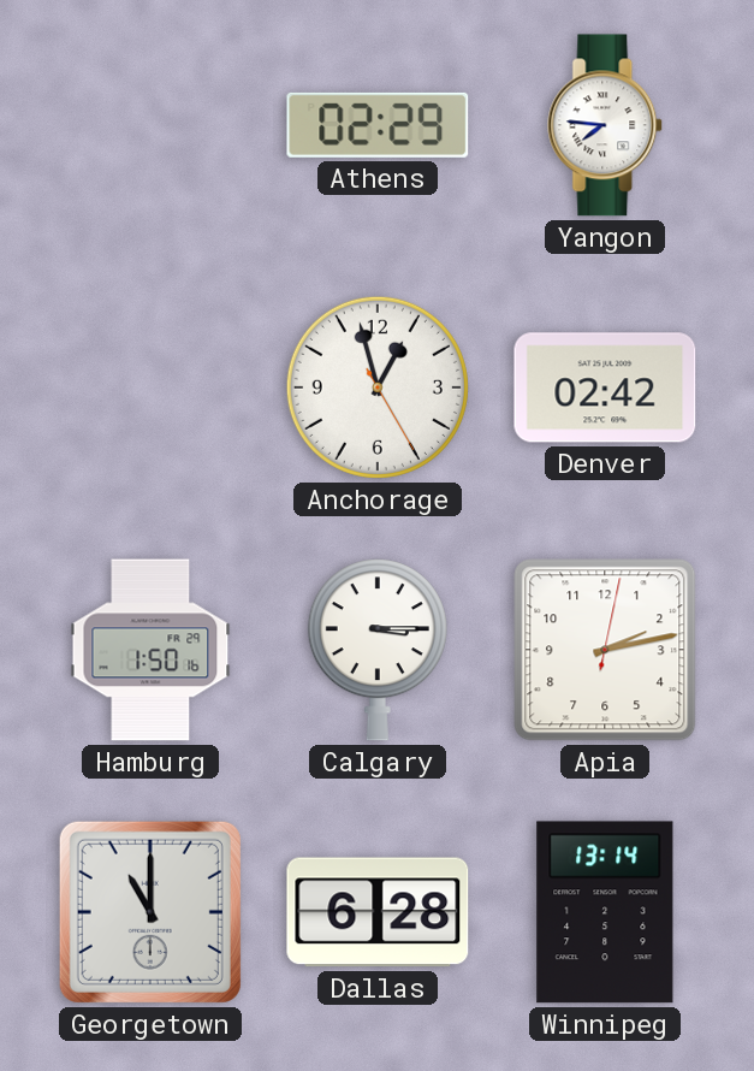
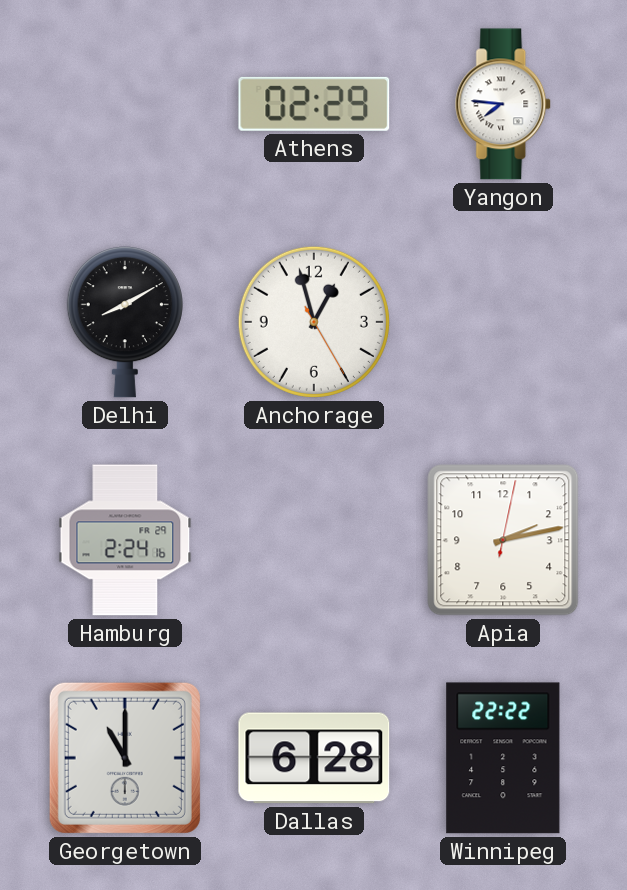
Delhi: none -> 8:10
Denver: 02:42 -> none
Hamburg: 1:50 -> 2:24
Calgary: 3:15 -> none
Winnipeg: 13:14 -> 22:22
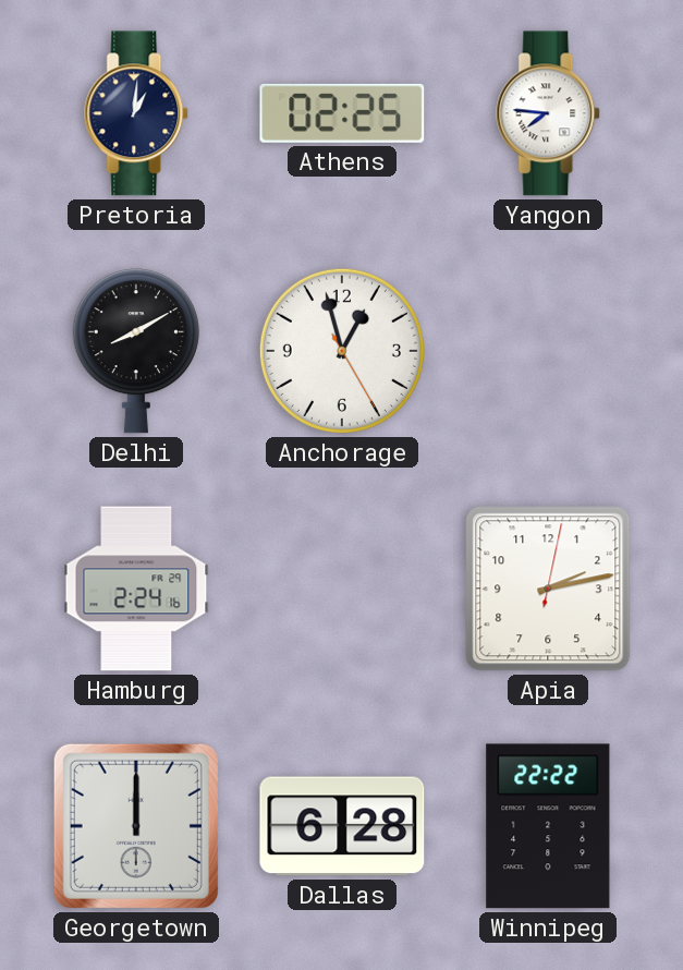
Pretoria: none -> 1:01
Athens: 02:29 -> 02:25
Georgetown: 11:00 -> 12:00
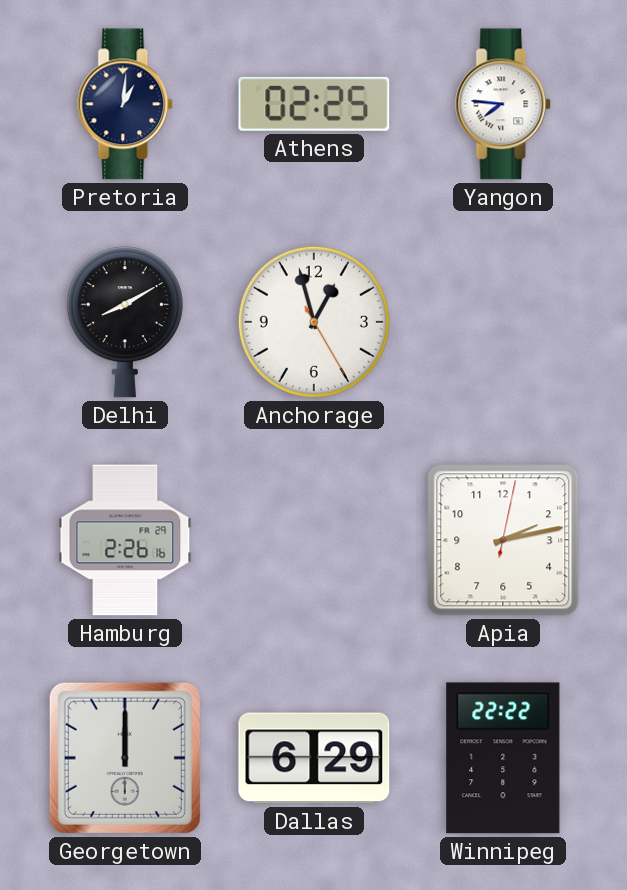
Hamburg: 2:24 -> 2:26
Dallas: 6:28 -> 6:29
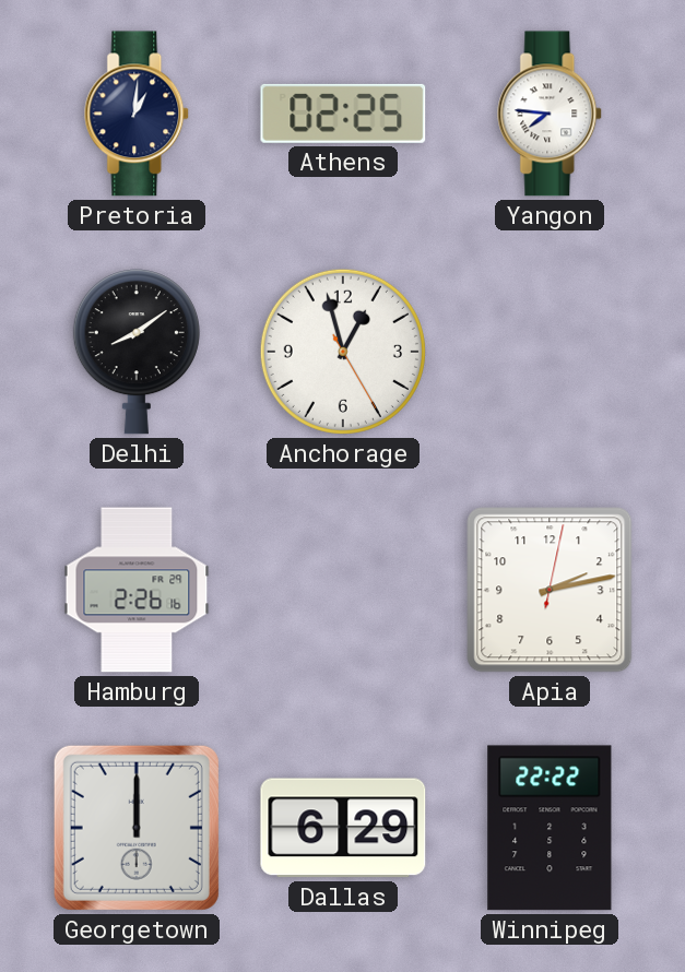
Delhi: 8:10 -> 8:09
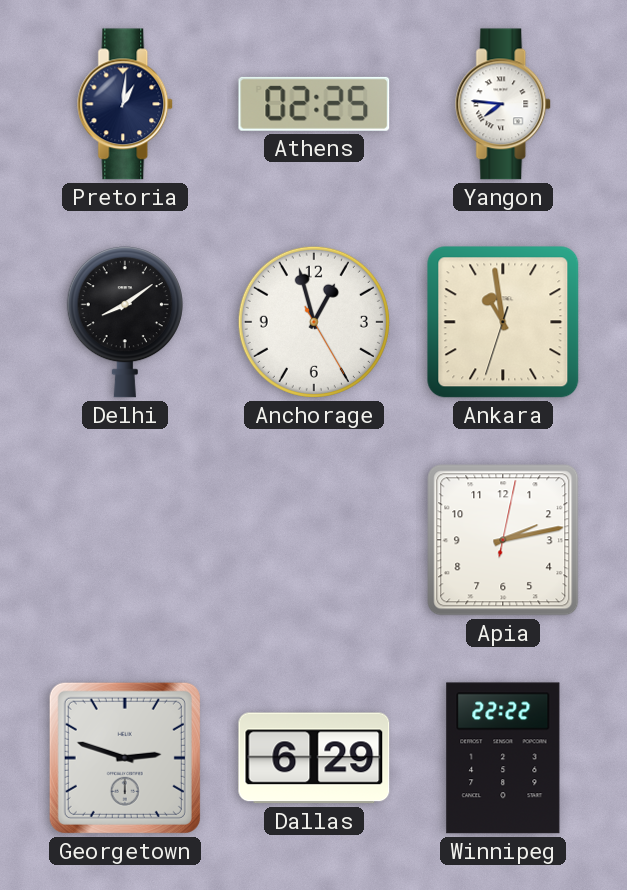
Ankara: none -> 10:58
Hamburg: 2:26 -> none
Georgetown: 12:00 -> 2:48
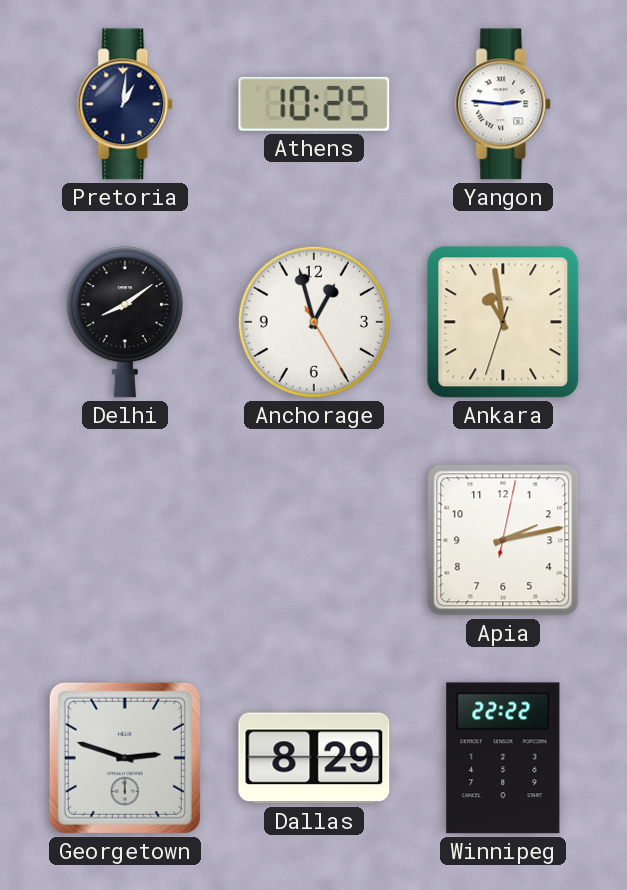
Athens: 02:25 -> 10:25
Yangon: 7:46 -> 2:46
Dallas: 6:29 -> 8:29
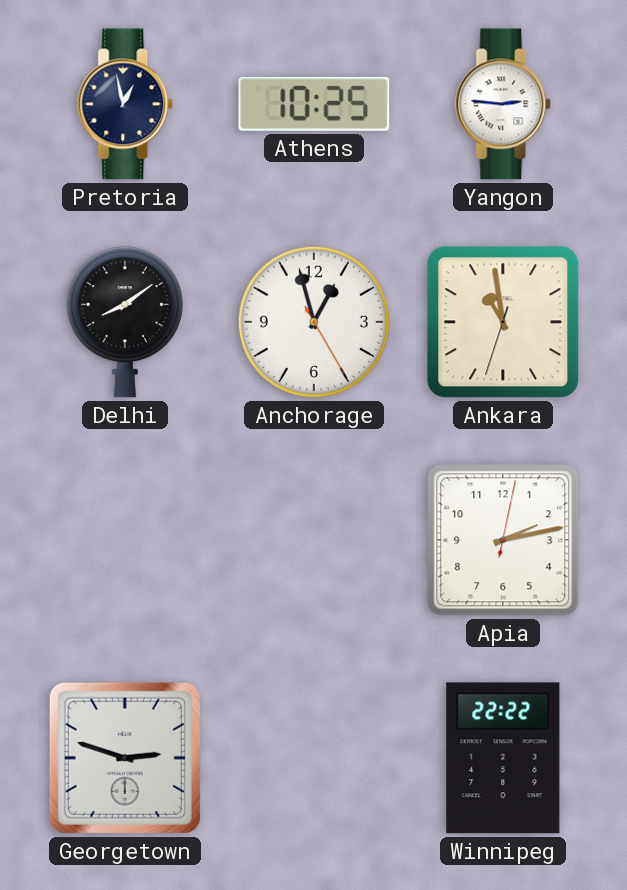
Pretoria: 1:01 -> 12:58
Dallas: 8:29 -> none
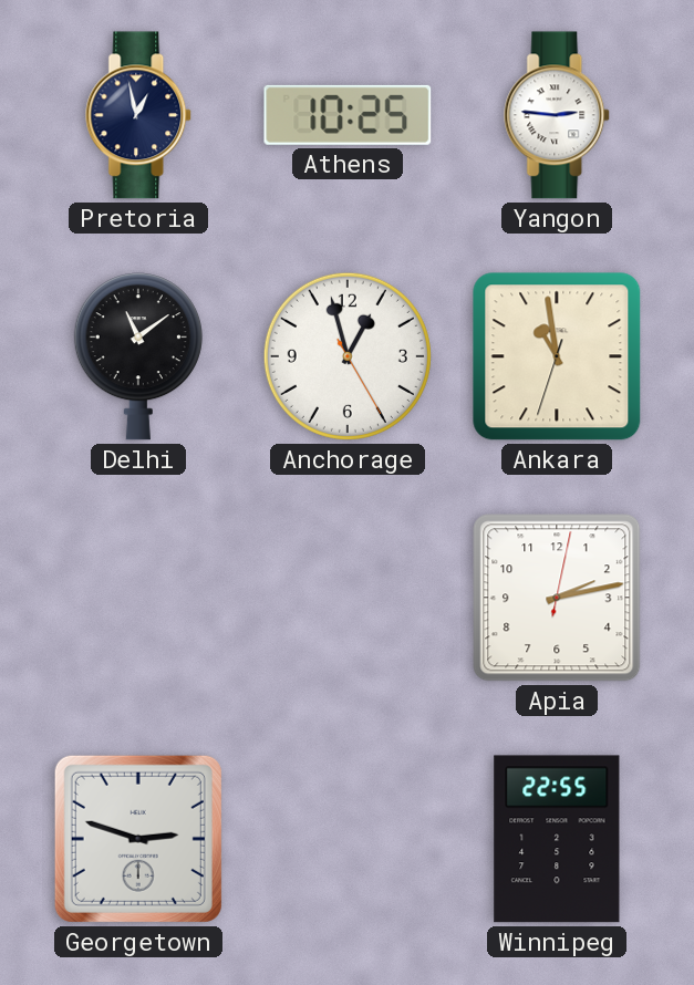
Delhi: 8:09 -> 11:09
Winnipeg: 22:22 -> 22:55
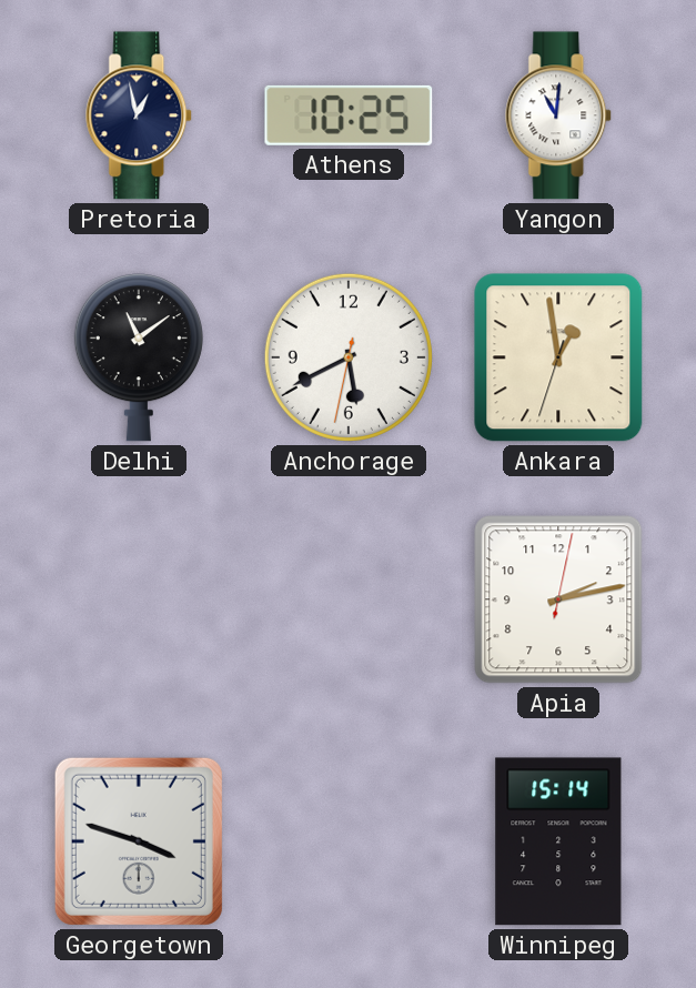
Yangon: 2:46 -> 11:01
Anchorage: 12:57 -> 5:40
Ankara: 10:58 -> 12:58
Georgetown: 2:48 -> 3:48
Winnipeg: 22:55 -> 15:14
